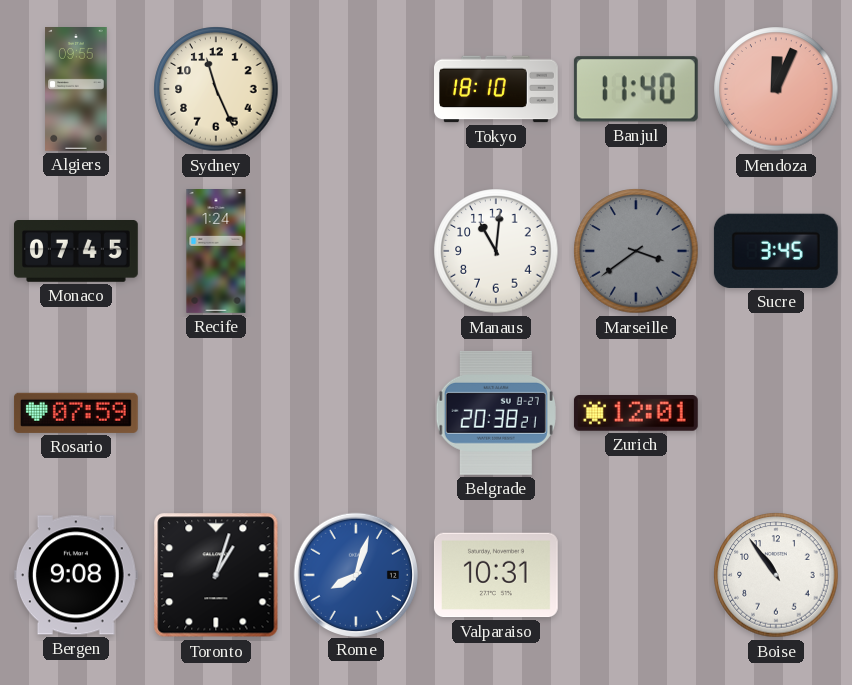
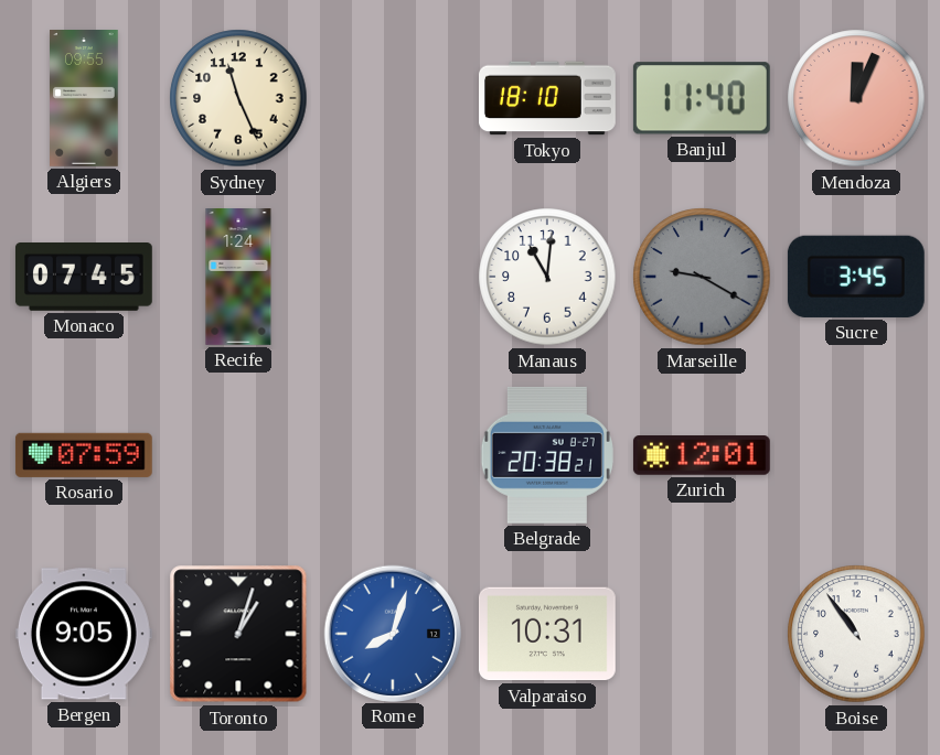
Marseille: 3:39 -> 9:20
Bergen: 9:08 -> 9:05
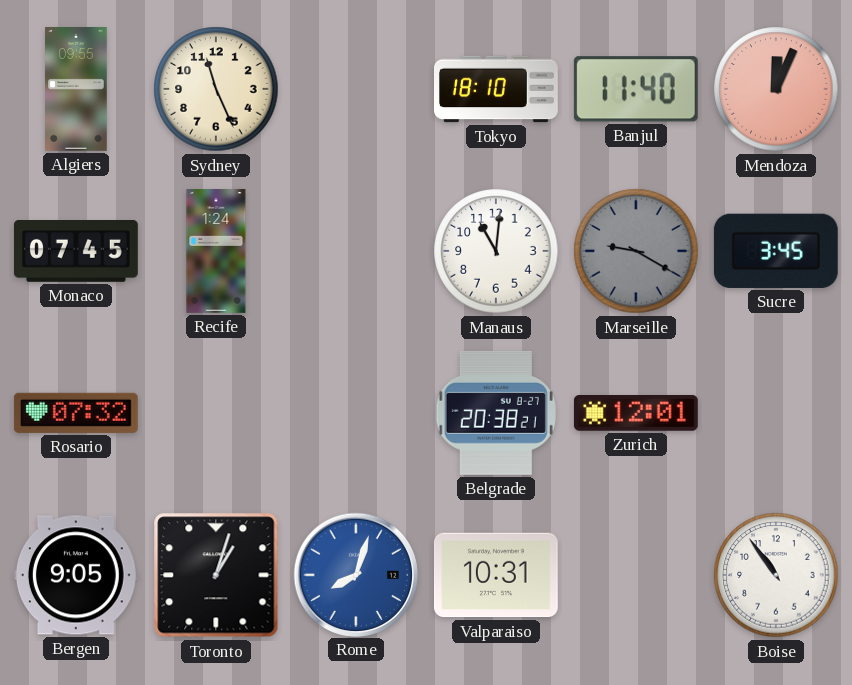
Rosario: 07:59 -> 07:32
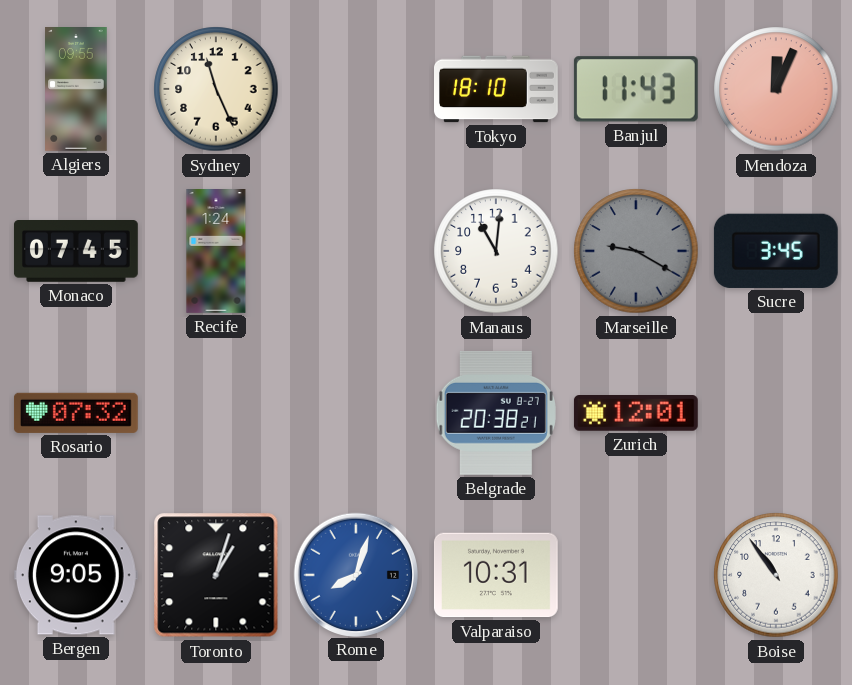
Banjul: 11:40 -> 11:43
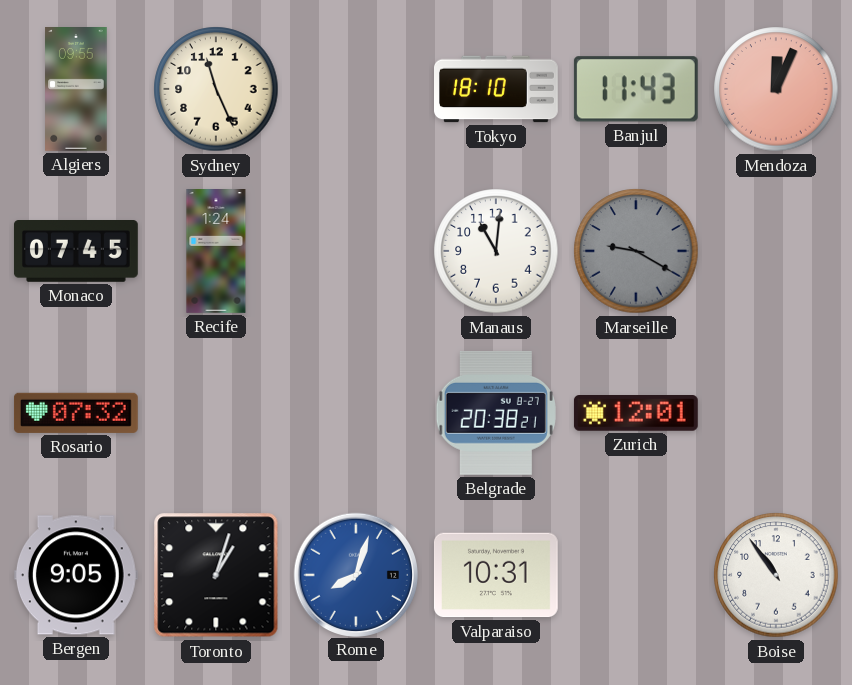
Sucre: 3:45 -> none
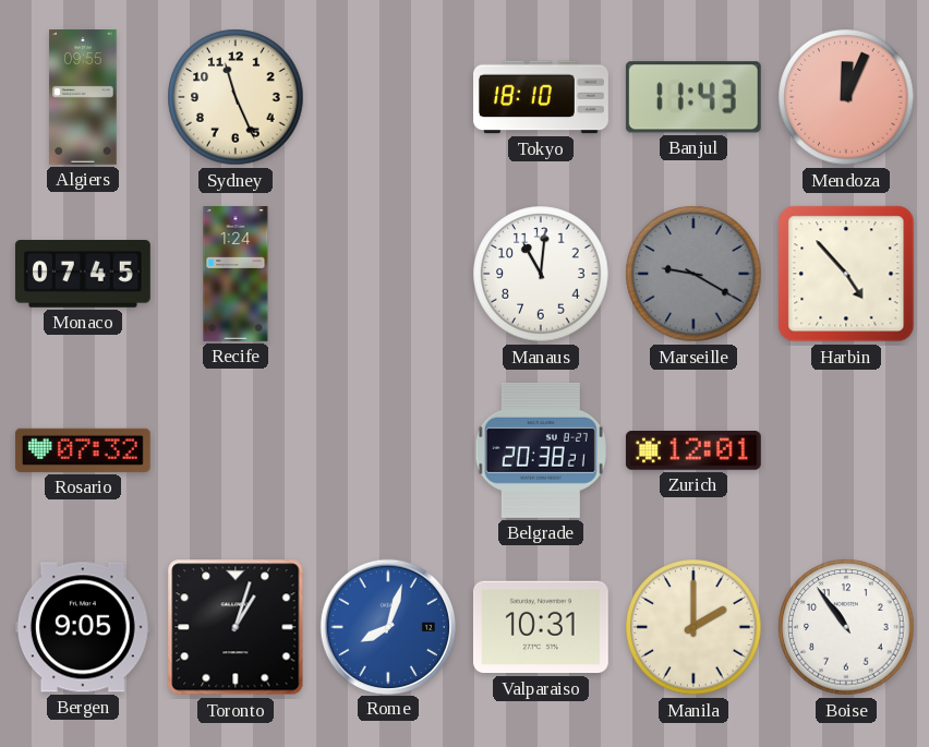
Harbin: none -> 4:53
Manila: none -> 2:00
